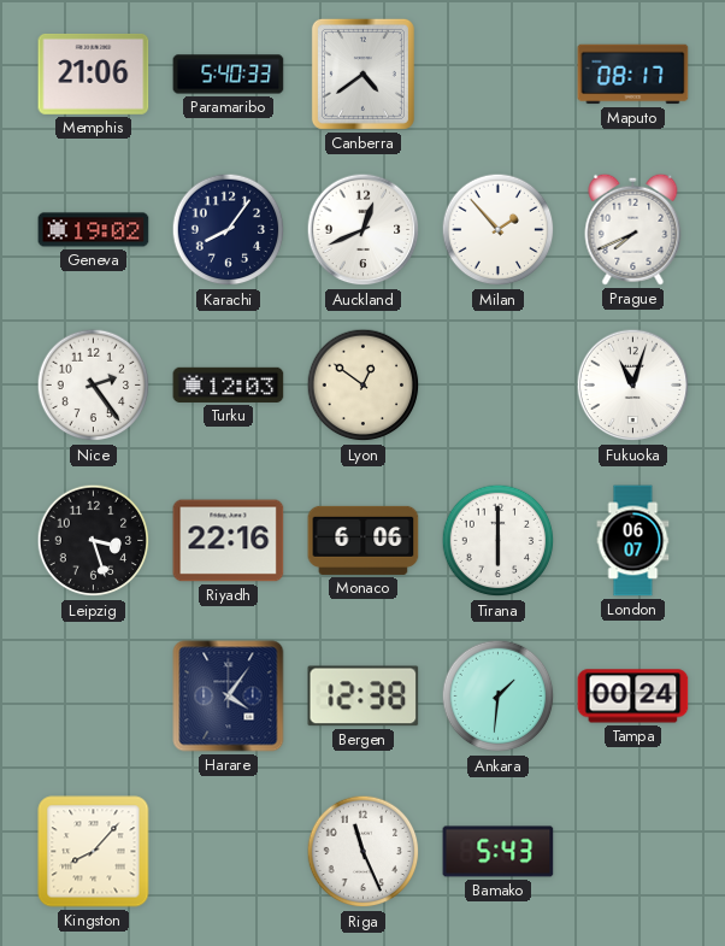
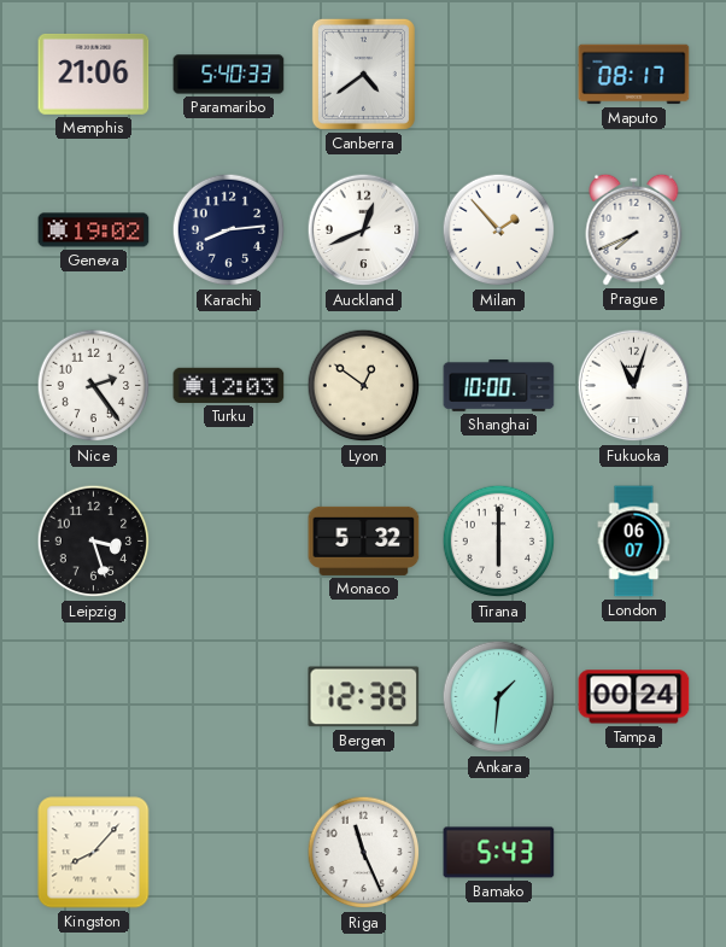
Karachi: 8:06 -> 8:14
Shanghai: none -> 10:00
Riyadh: 22:16 -> none
Monaco: 6:06 -> 5:32
Harare: 4:06 -> none
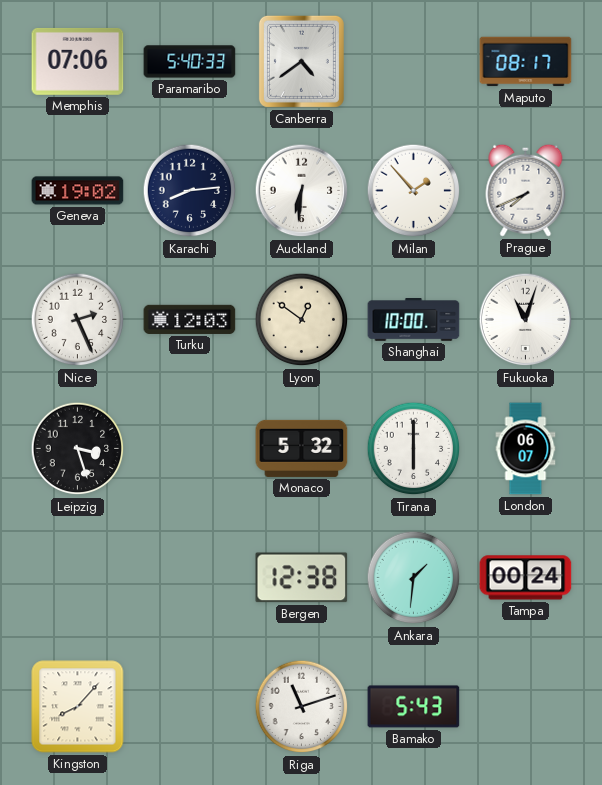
Memphis: 21:06 -> 07:06
Auckland: 12:41 -> 6:31
Nice: 2:24 -> 2:26
Riga: 11:26 -> 11:12
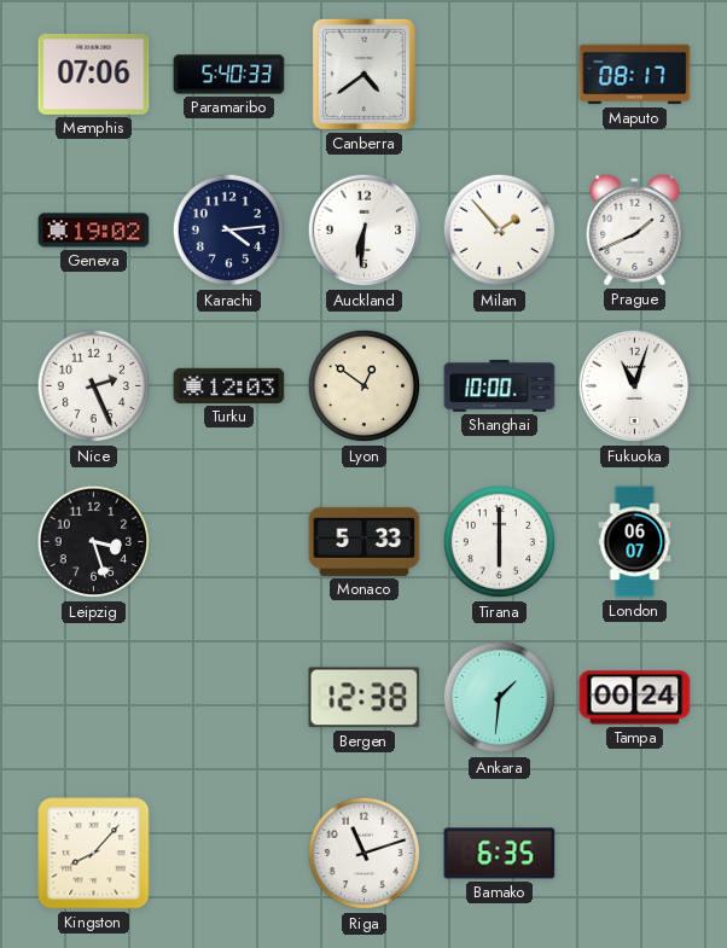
Karachi: 8:14 -> 4:14
Prague: 7:41 -> 1:41
Monaco: 5:32 -> 5:33
Bamako: 5:43 -> 6:35
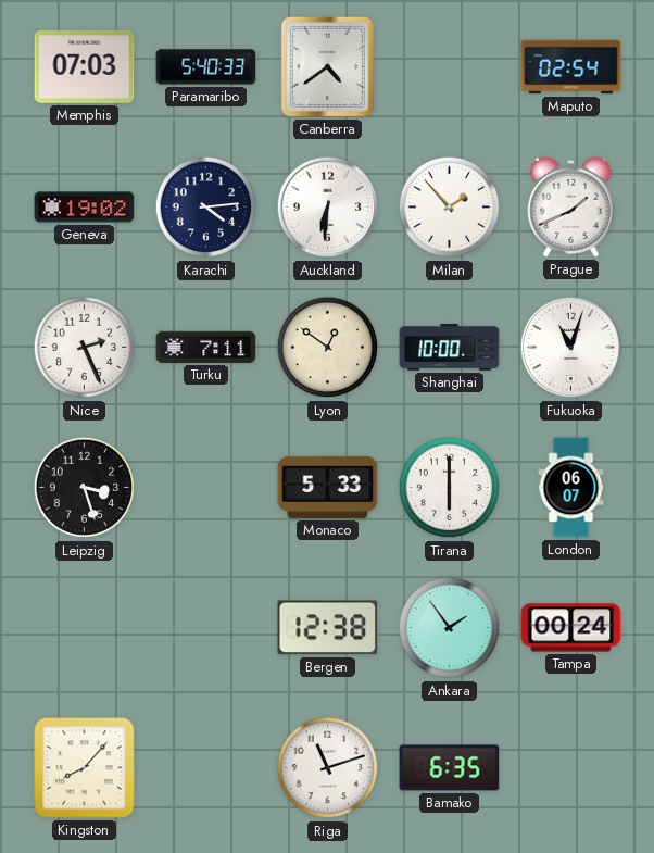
Memphis: 07:06 -> 07:03
Maputo: 08:17 -> 02:54
Turku: 12:03 -> 7:11
Ankara: 1:31 -> 1:54
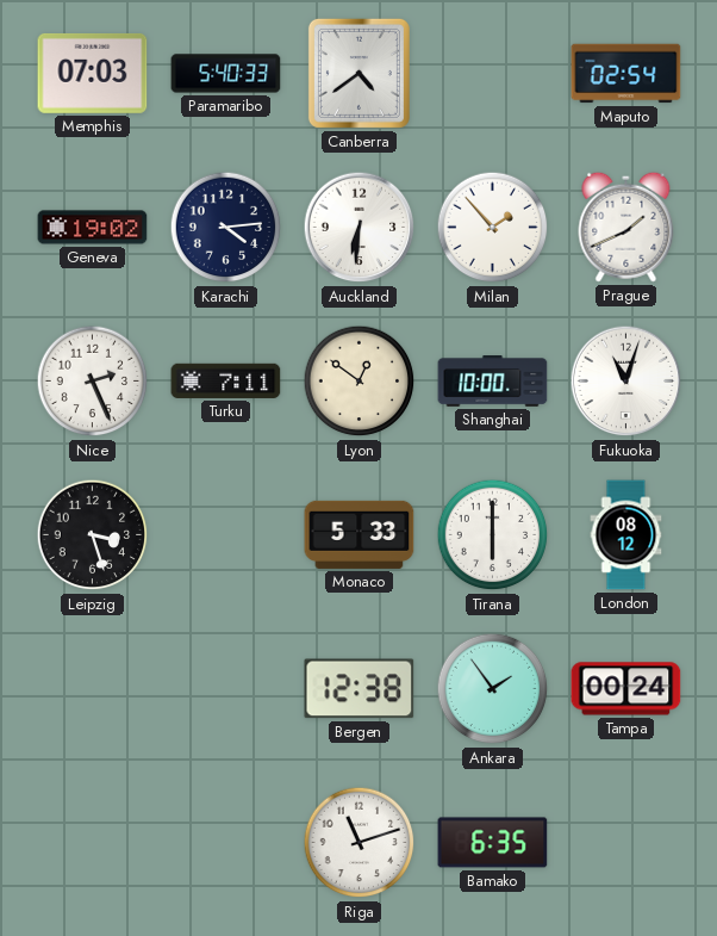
London: 06:07 -> 08:12
Kingston: 8:07 -> none
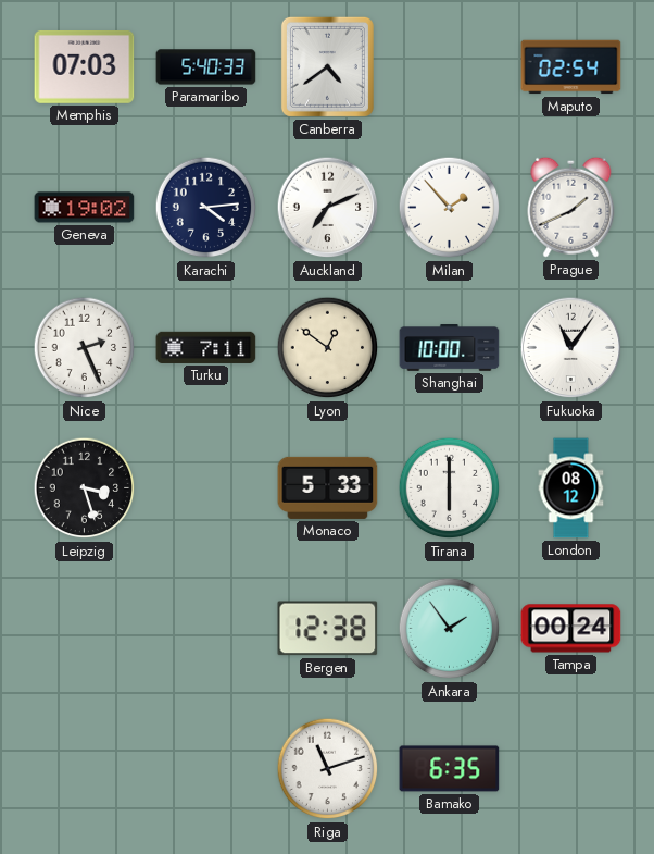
Auckland: 6:31 -> 7:11
Fukuoka: 11:03 -> 11:06
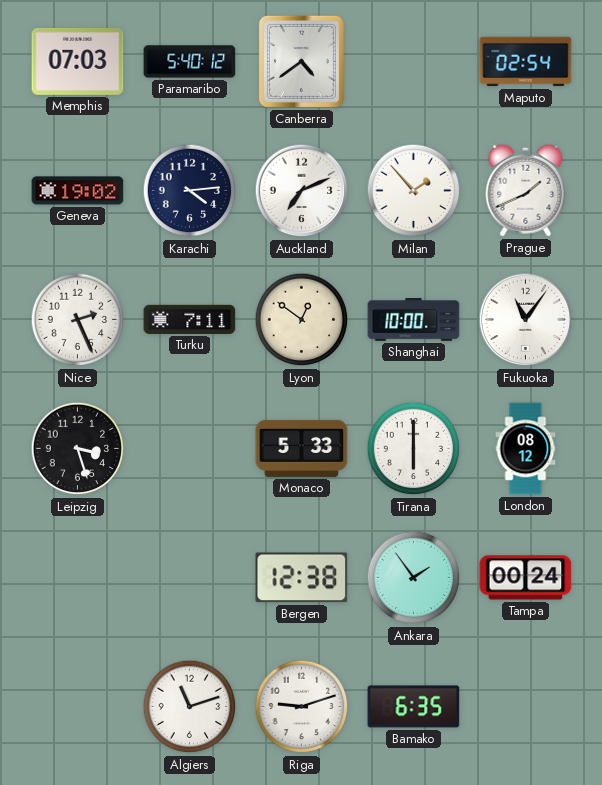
Paramaribo: 5:40:33 -> 5:40:12
Algiers: none -> 11:12
Riga: 11:12 -> 9:12
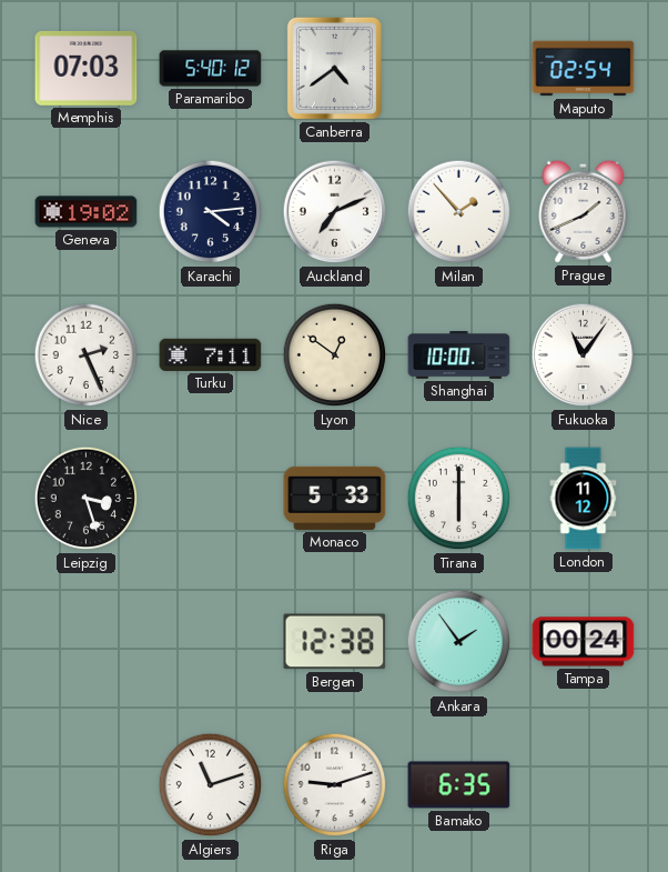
London: 08:12 -> 11:12
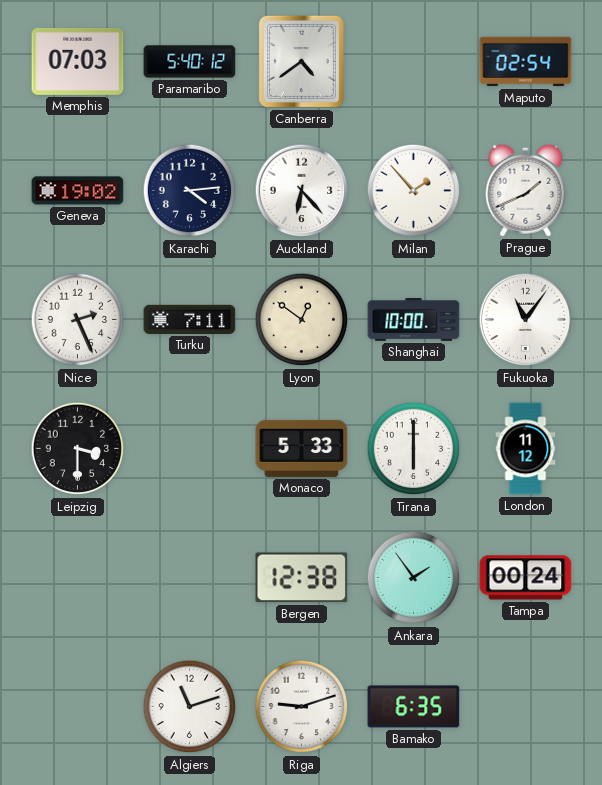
Auckland: 7:11 -> 6:23
Leipzig: 3:27 -> 3:30
